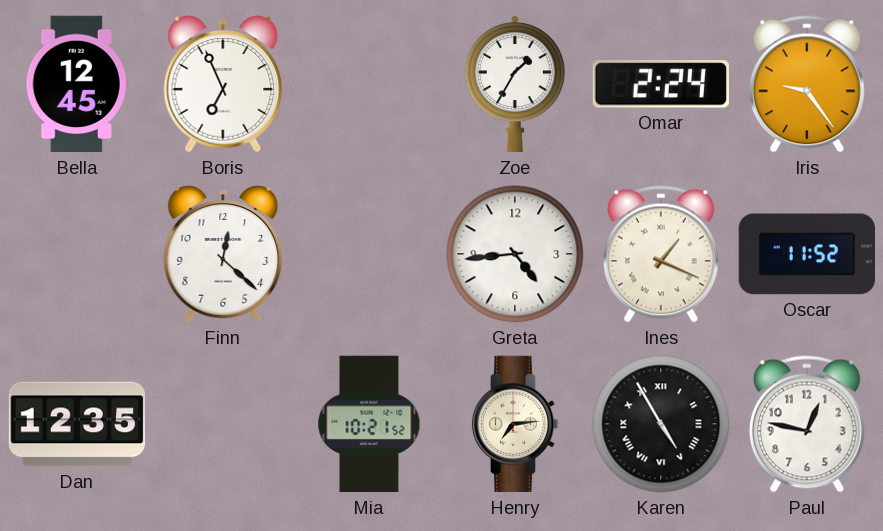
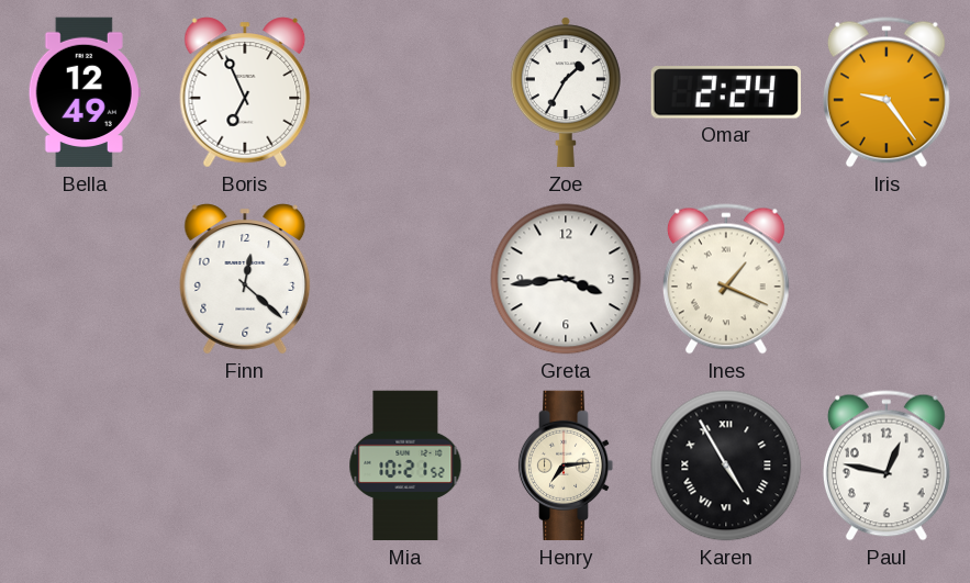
Bella: 12:45 -> 12:49
Greta: 4:44 -> 3:44
Oscar: 11:52 -> none
Dan: 12:35 -> none
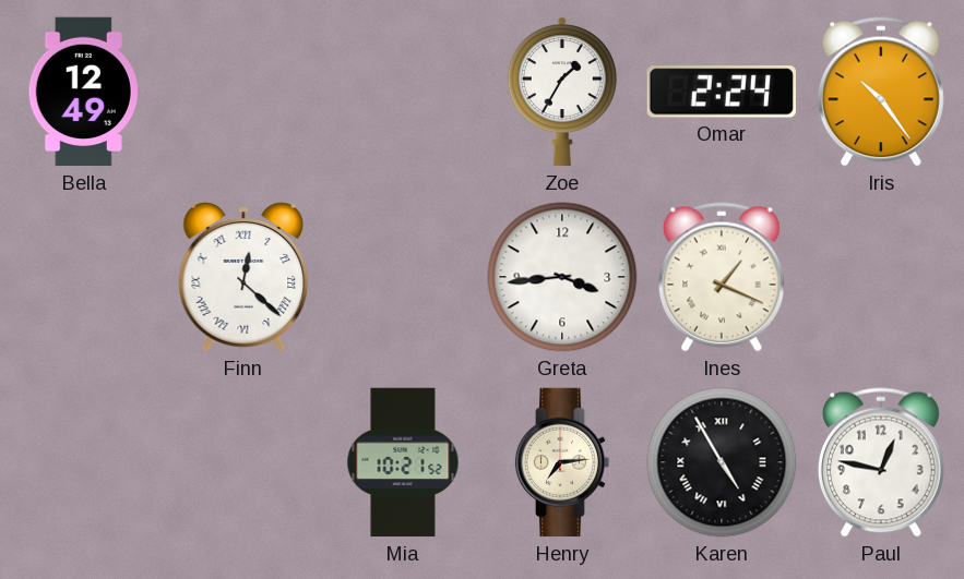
Boris: 6:56 -> none
Iris: 9:24 -> 10:24
Finn numerals: Arabic -> Roman
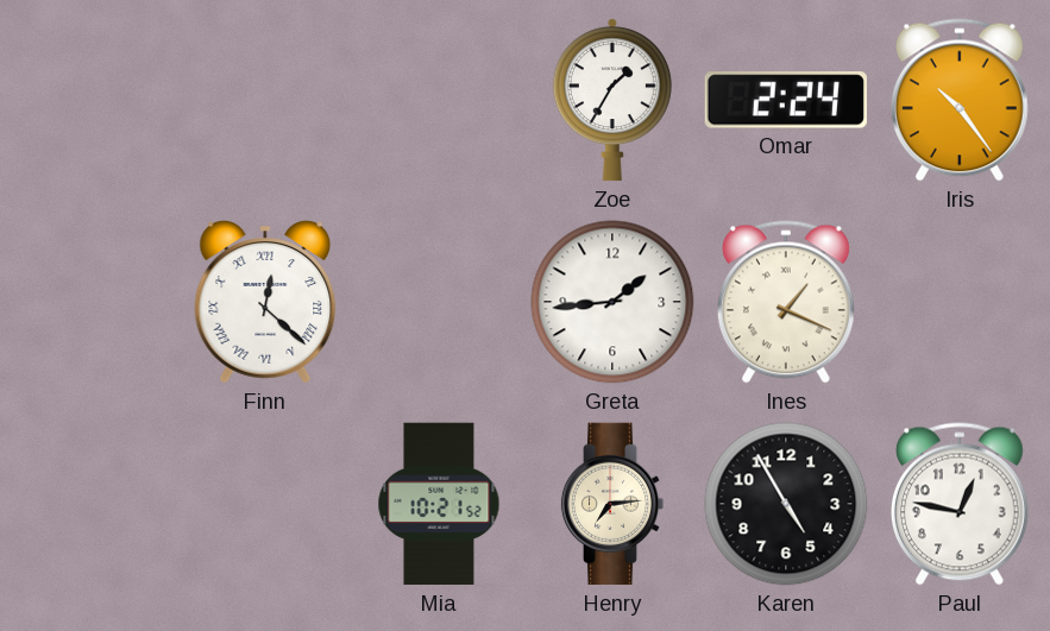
Bella: 12:49 -> none
Greta: 3:44 -> 1:44
Karen numerals: Roman -> Arabic
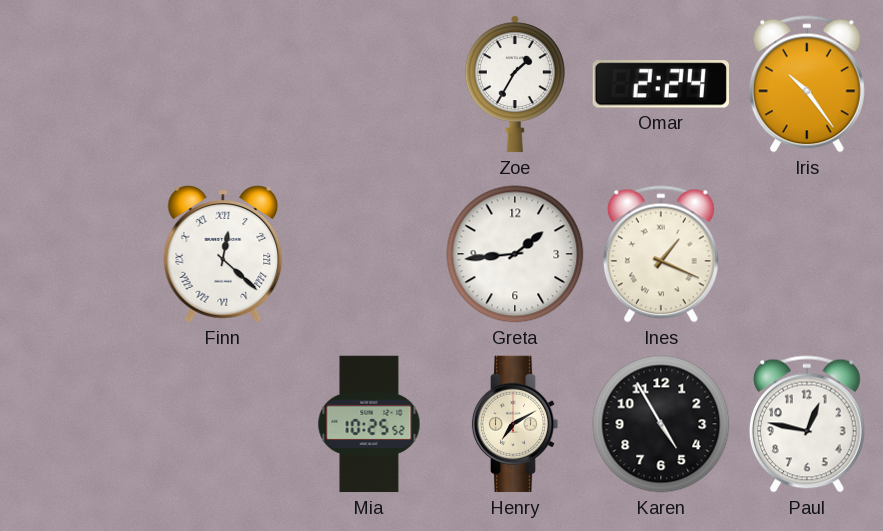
Mia: 10:21 -> 10:25
Henry: 7:14 -> 7:10
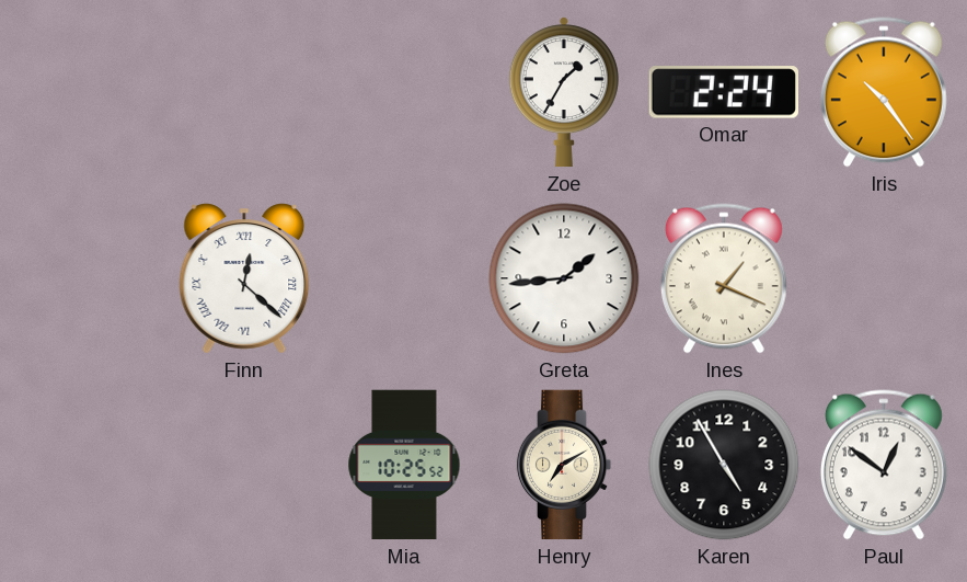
Paul: 12:47 -> 12:51
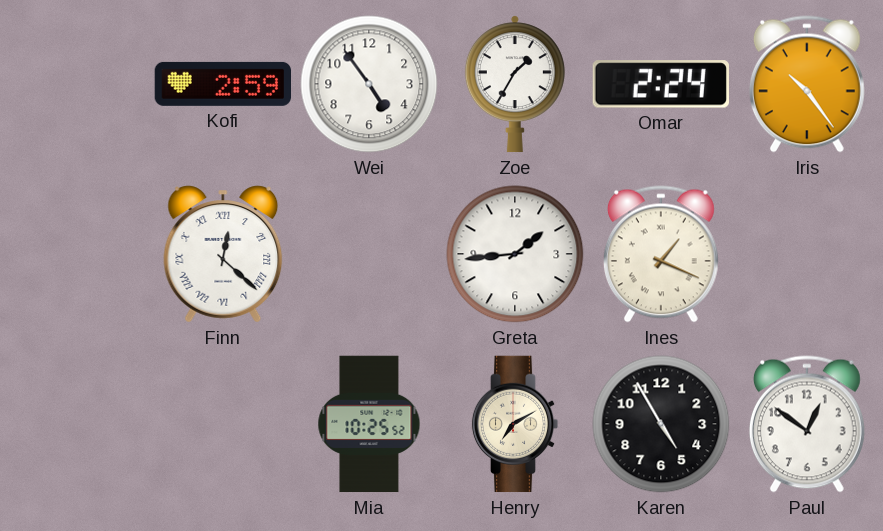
Kofi: none -> 2:59
Wei: none -> 4:54
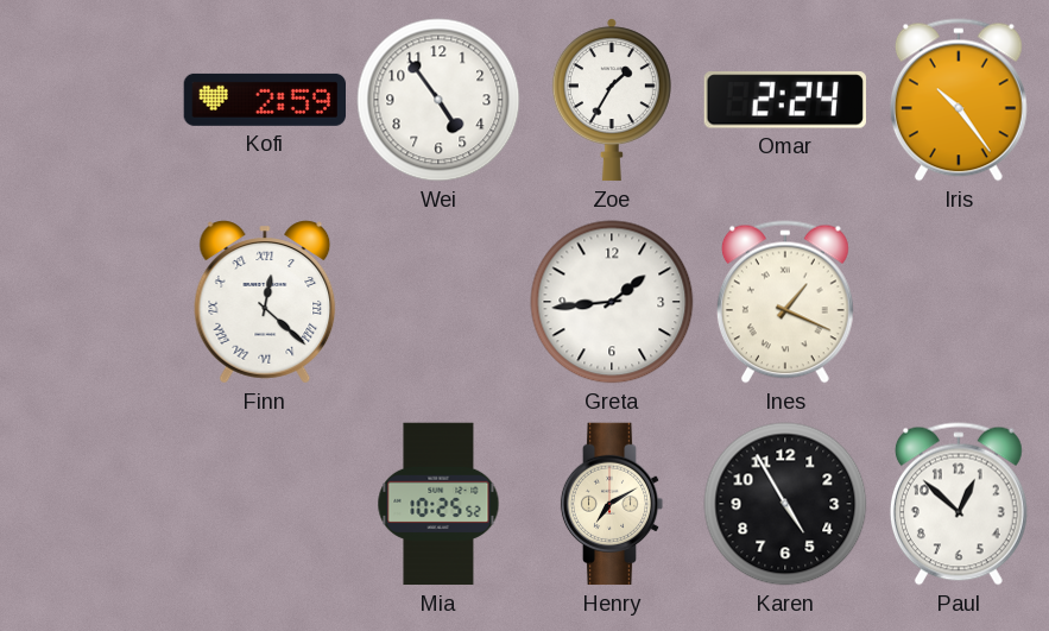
Paul: 12:51 -> 12:52
